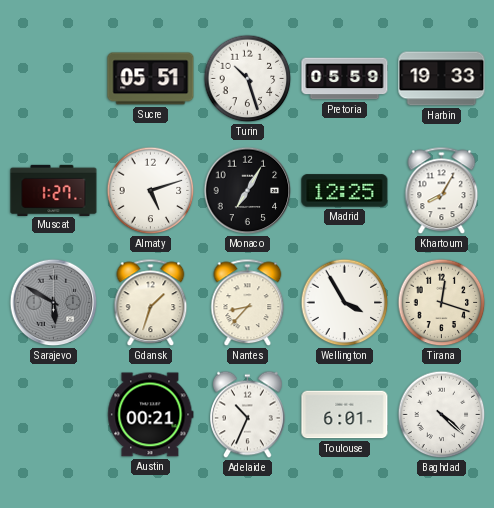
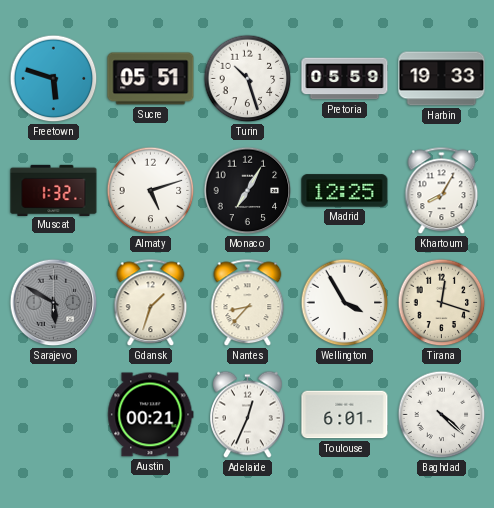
Freetown: none -> 5:48
Muscat: 1:27 -> 1:32
Adelaide: 10:34 -> 12:34
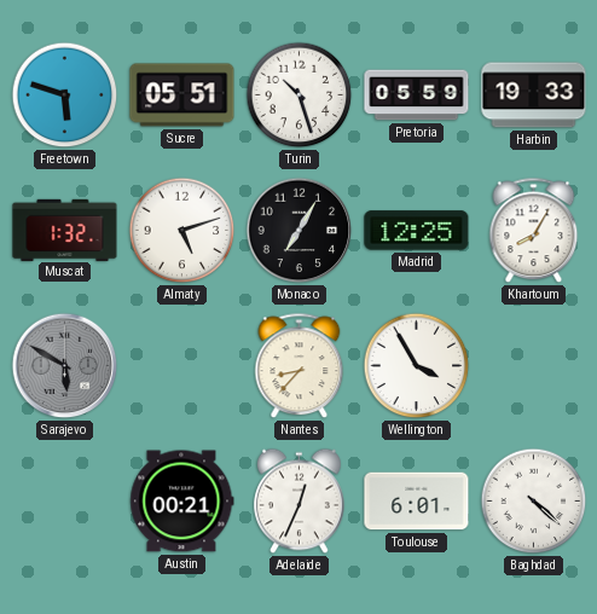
Gdansk: 1:33 -> none
Tirana: 12:18 -> none
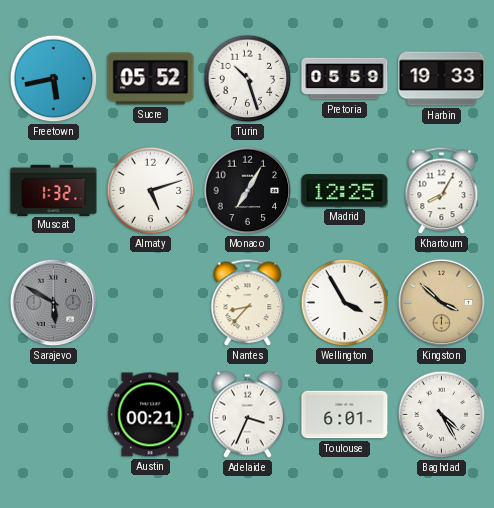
Freetown: 5:48 -> 5:43
Sucre: 05:51 -> 05:52
Kingston: none -> 3:52
Adelaide: 12:34 -> 3:34
Baghdad: 4:22 -> 4:25
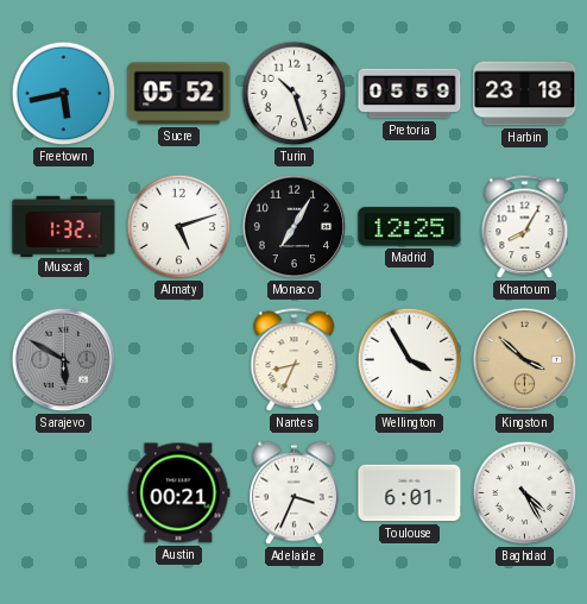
Harbin: 19:33 -> 23:18
Nantes: 8:37 -> 8:34
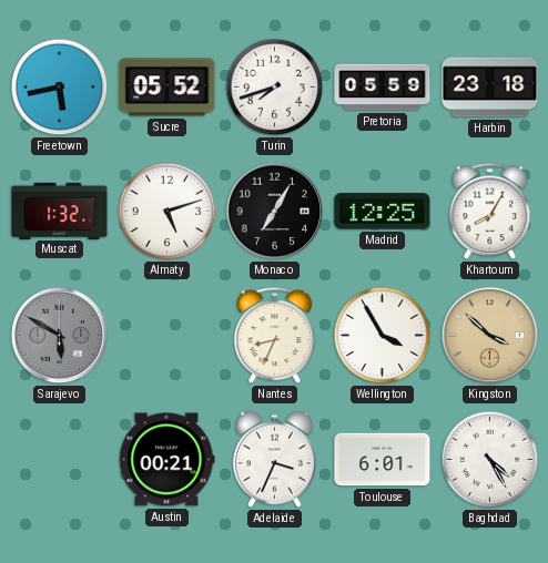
Turin: 10:27 -> 7:42
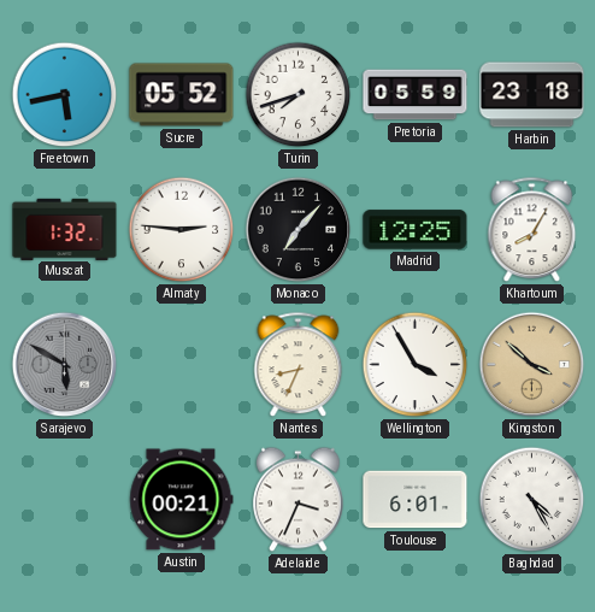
Almaty: 5:12 -> 2:46
Monaco: 7:05 -> 7:07
